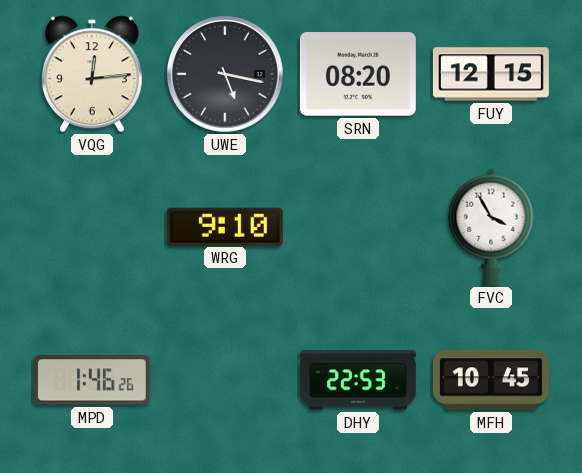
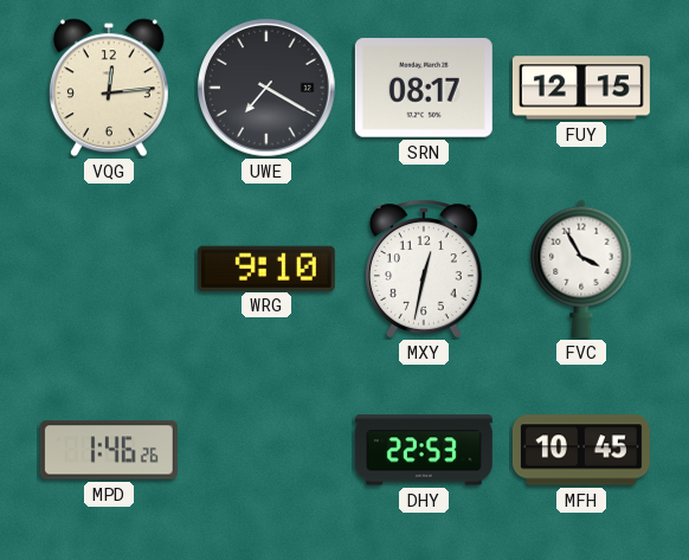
UWE: 5:17 -> 7:20
SRN: 08:20 -> 08:17
MXY: none -> 12:32
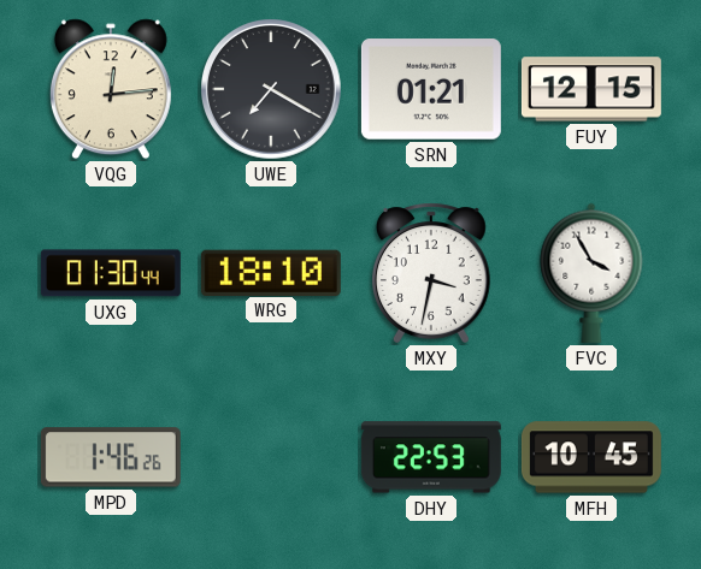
SRN: 08:17 -> 01:21
UXG: none -> 01:30
WRG: 9:10 -> 18:10
MXY: 12:32 -> 3:32
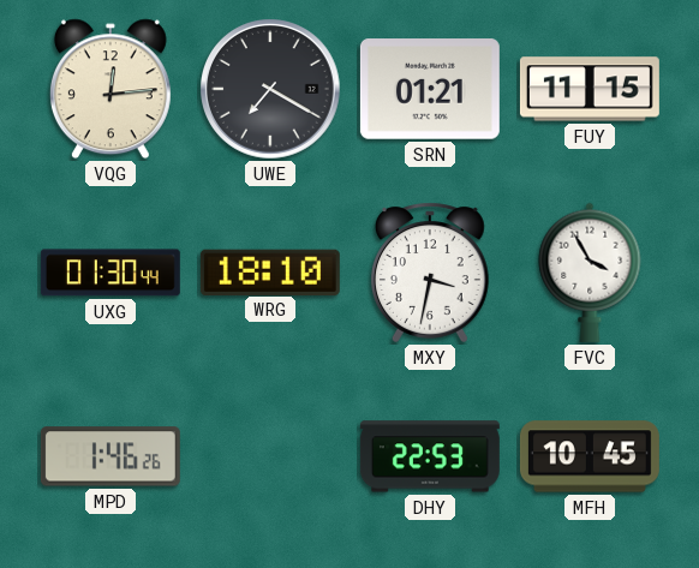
FUY: 12:15 -> 11:15
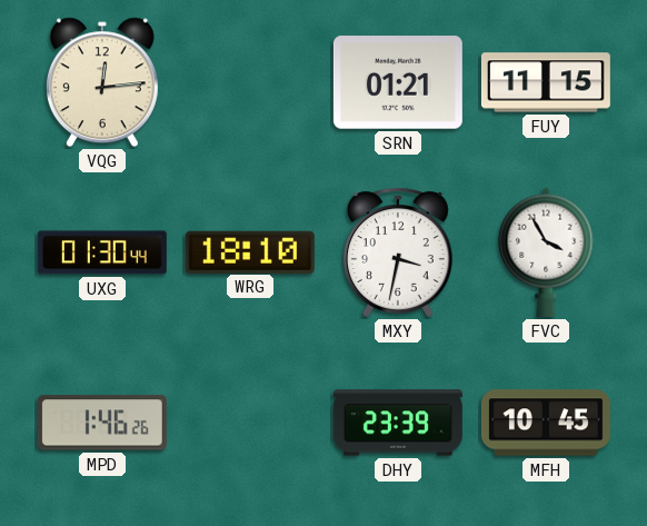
UWE: 7:20 -> none
DHY: 22:53 -> 23:39
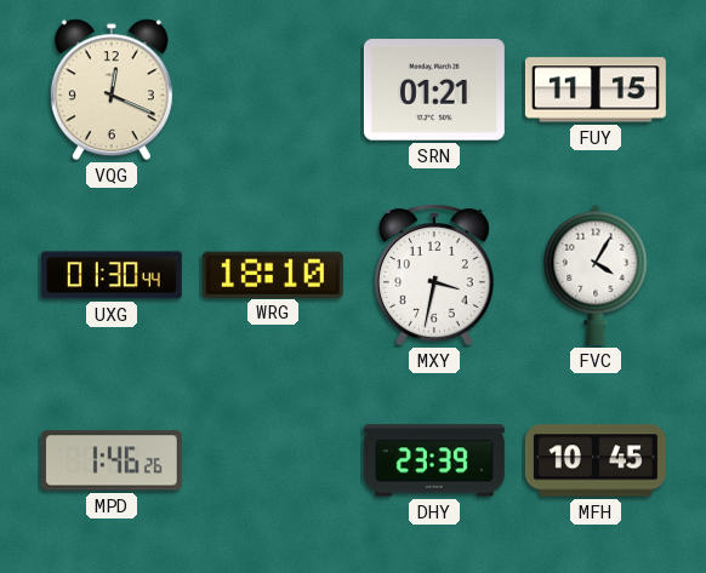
VQG: 12:14 -> 12:19
FVC: 3:55 -> 4:05
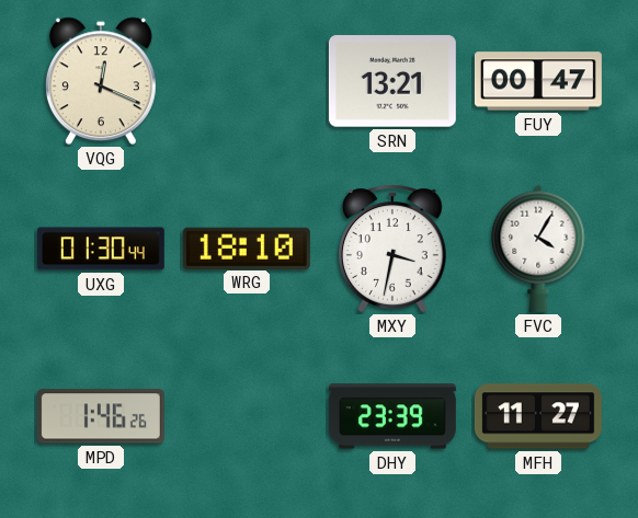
SRN: 01:21 -> 13:21
FUY: 11:15 -> 00:47
MFH: 10:45 -> 11:27
